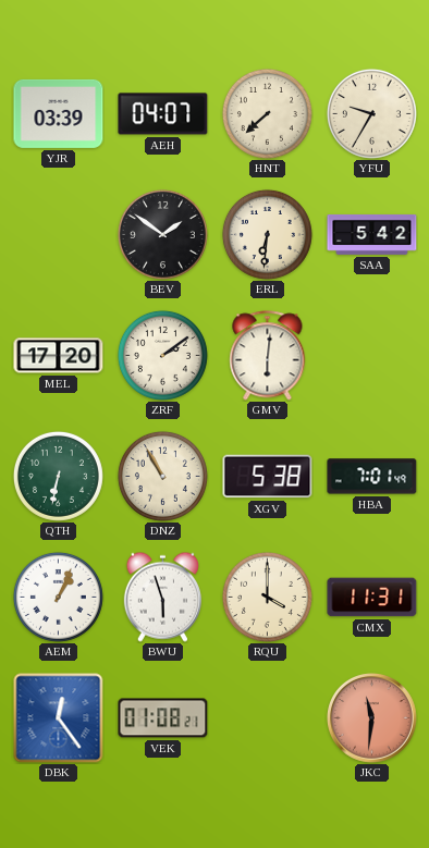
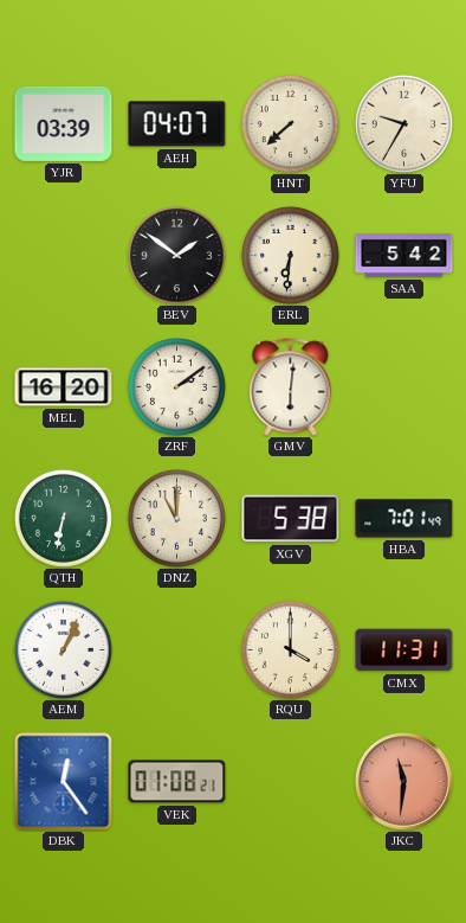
MEL: 17:20 -> 16:20
DNZ: 10:55 -> 11:00
BWU: 5:57 -> none
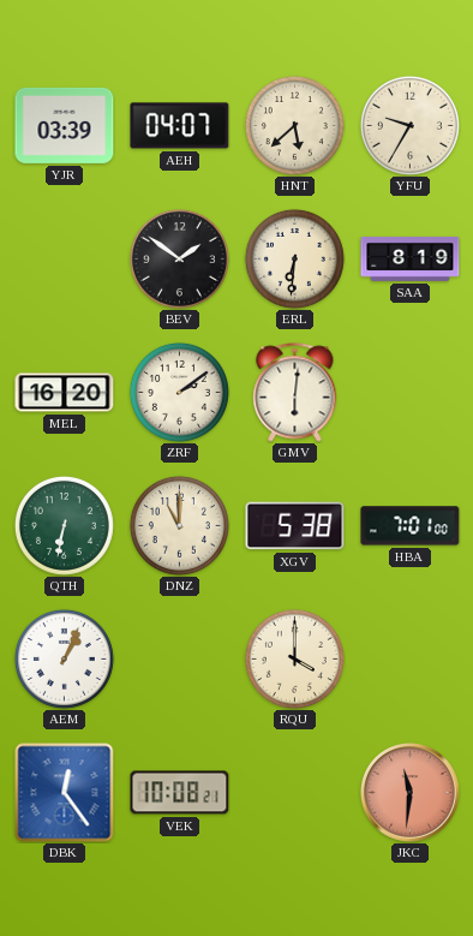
HNT: 7:38 -> 5:38
SAA: 5:42 -> 8:19
HBA: 7:01:49 -> 7:01:00
CMX: 11:31 -> none
VEK: 01:08 -> 10:08
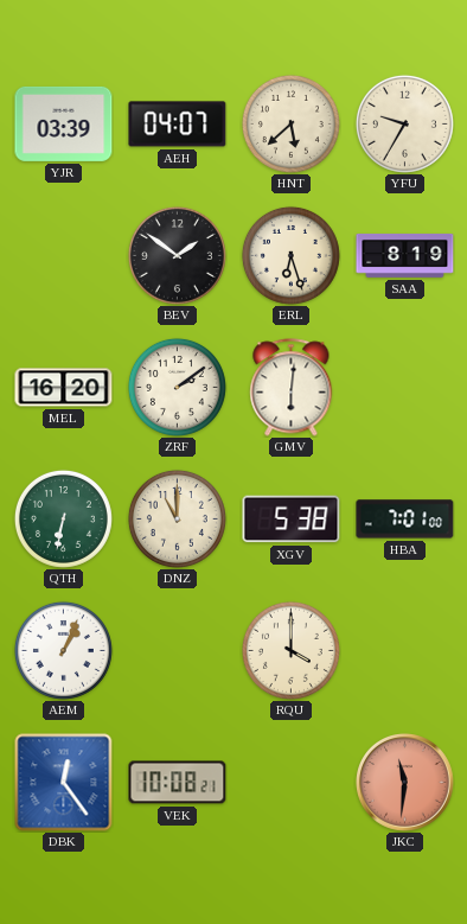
ERL: 6:31 -> 6:27
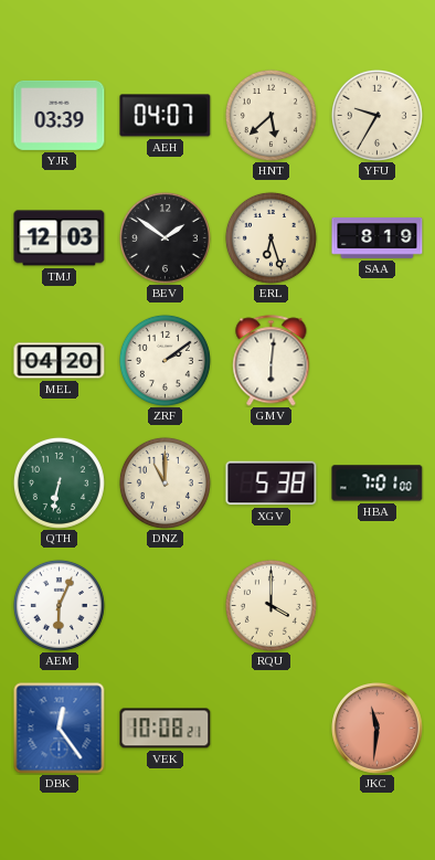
TMJ: none -> 12:03
MEL: 16:20 -> 04:20
AEM: 1:04 -> 6:04
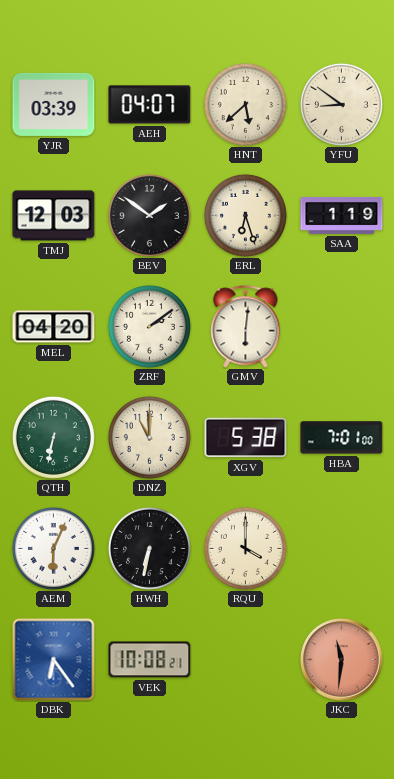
YFU: 9:35 -> 8:51
SAA: 8:19 -> 1:19
HWH: none -> 6:32
DBK: 12:24 -> 6:24
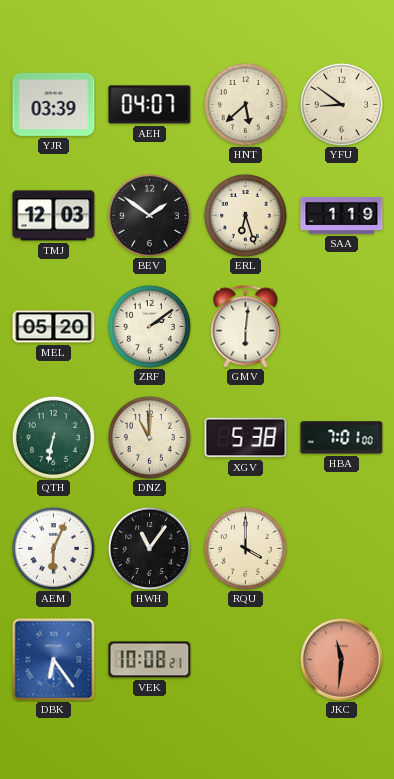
MEL: 04:20 -> 05:20
HWH: 6:32 -> 11:06
